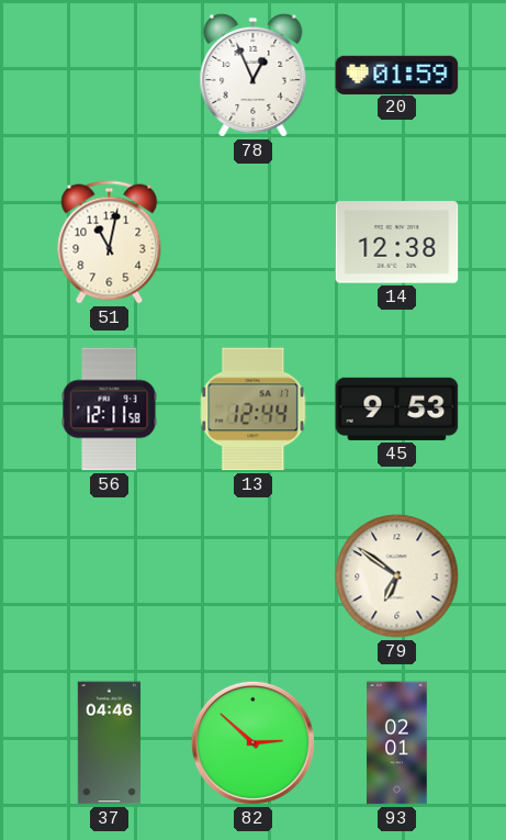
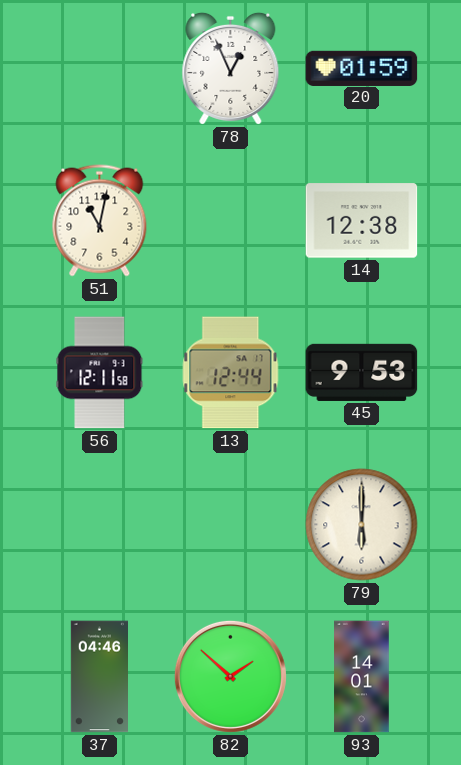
79: 6:51 -> 6:00
82: 2:52 -> 1:52
93: 02:01 -> 14:01
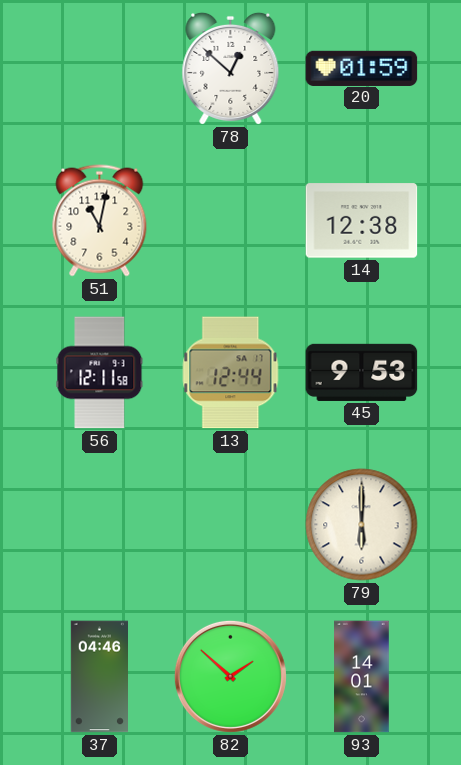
78: 12:56 -> 12:52
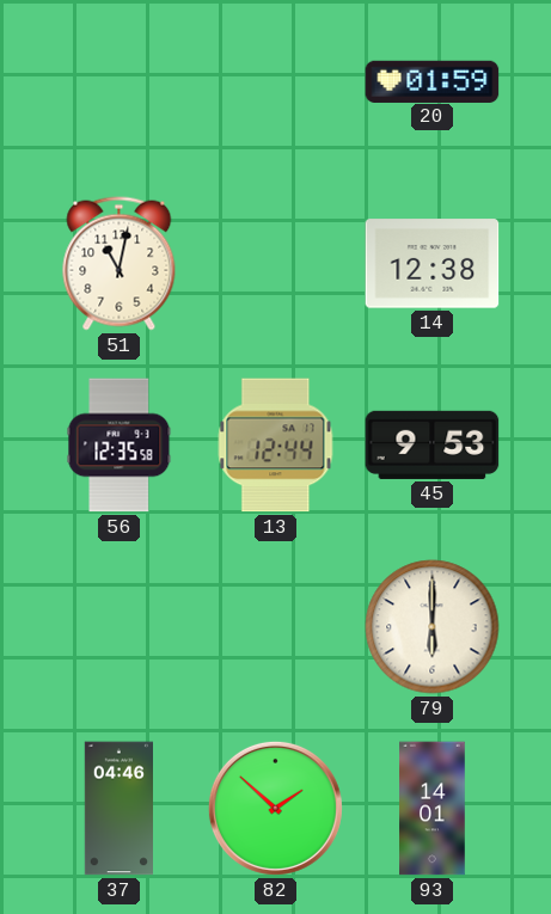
78: 12:52 -> none
56: 12:11 -> 12:35
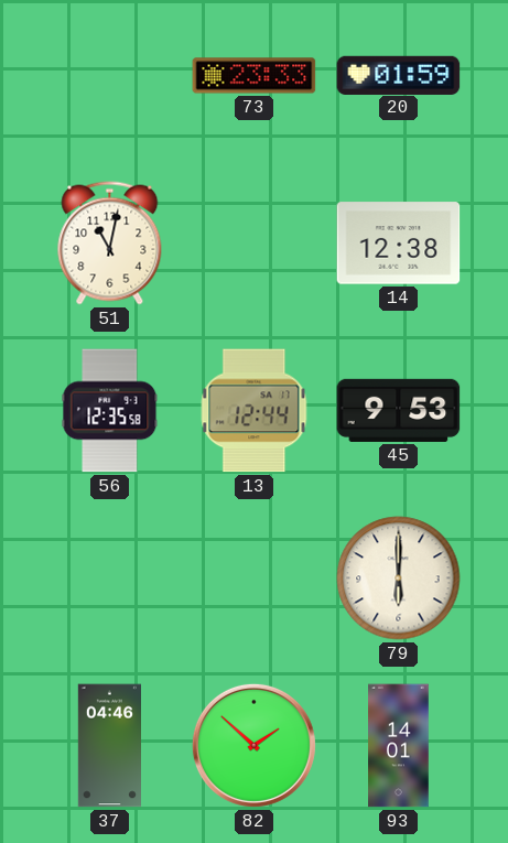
73: none -> 23:33
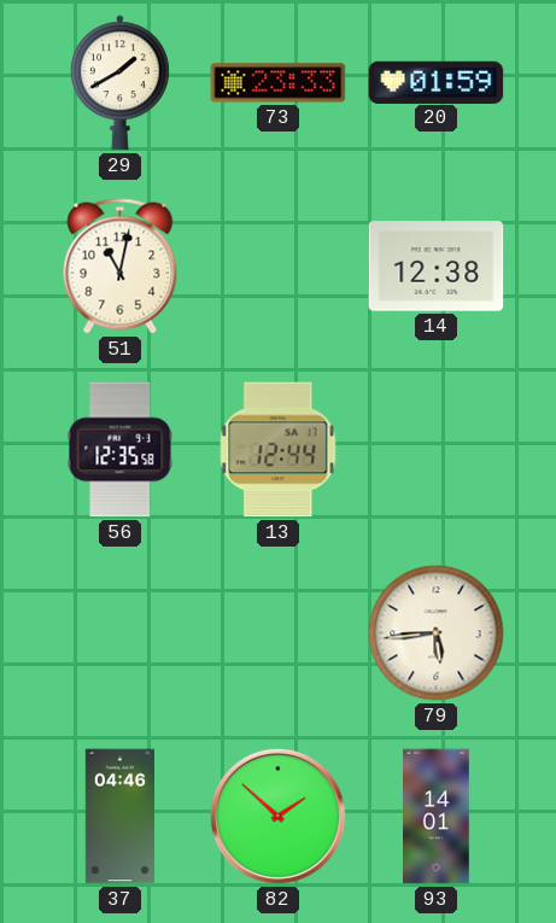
29: none -> 1:40
45: 9:53 -> none
79: 6:00 -> 5:44
